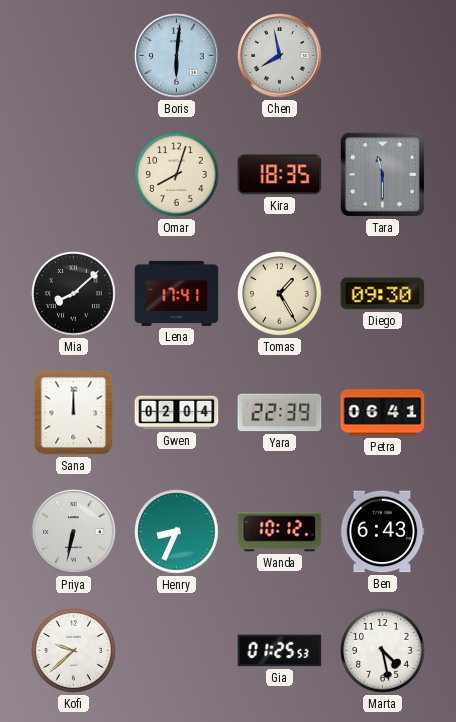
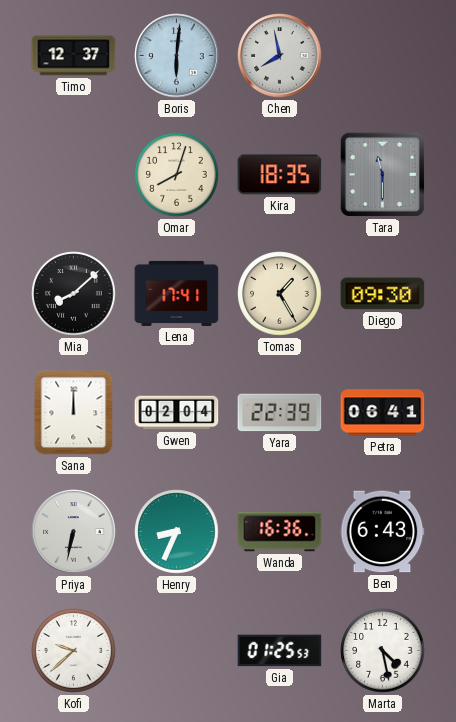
Timo: none -> 12:37
Wanda: 10:12 -> 16:36
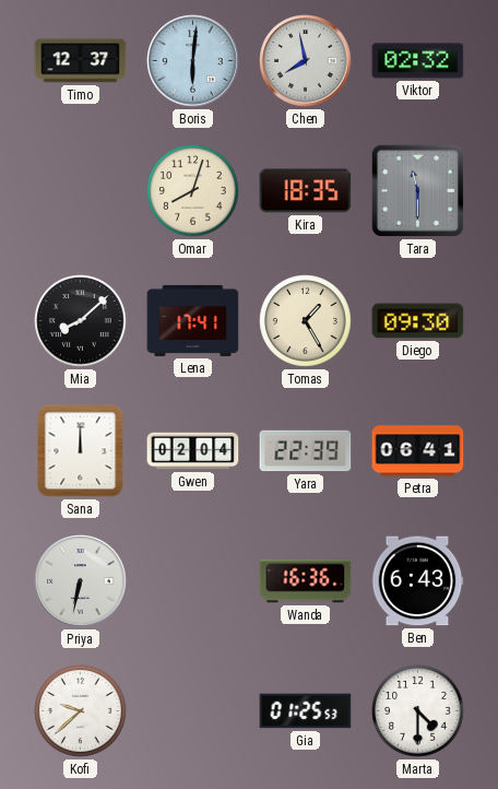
Viktor: none -> 02:32
Henry: 8:34 -> none
Marta: 4:28 -> 4:30
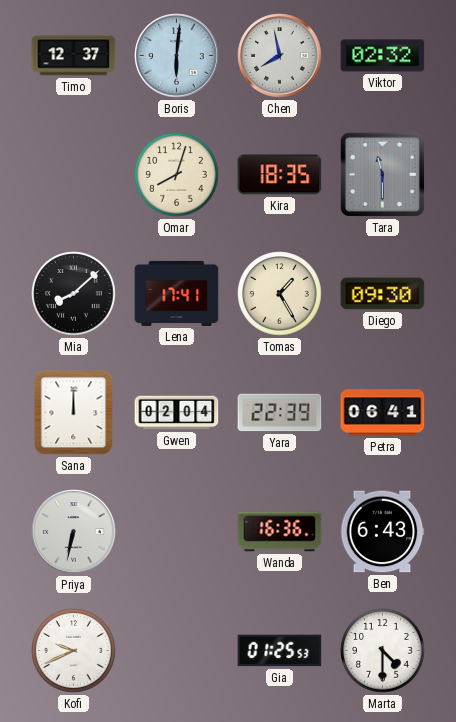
Kofi: 9:38 -> 9:41
